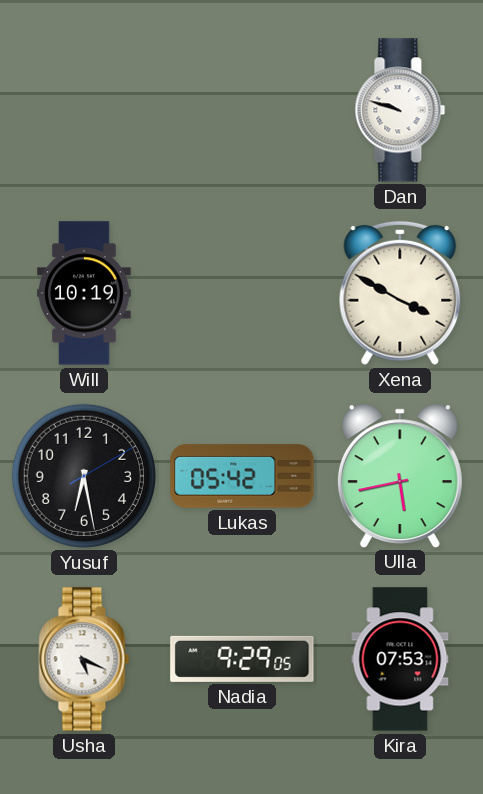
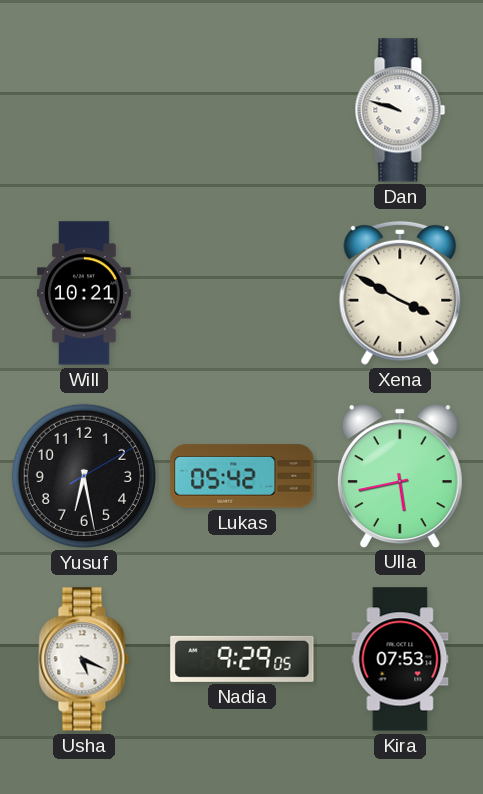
Will: 10:19 -> 10:21
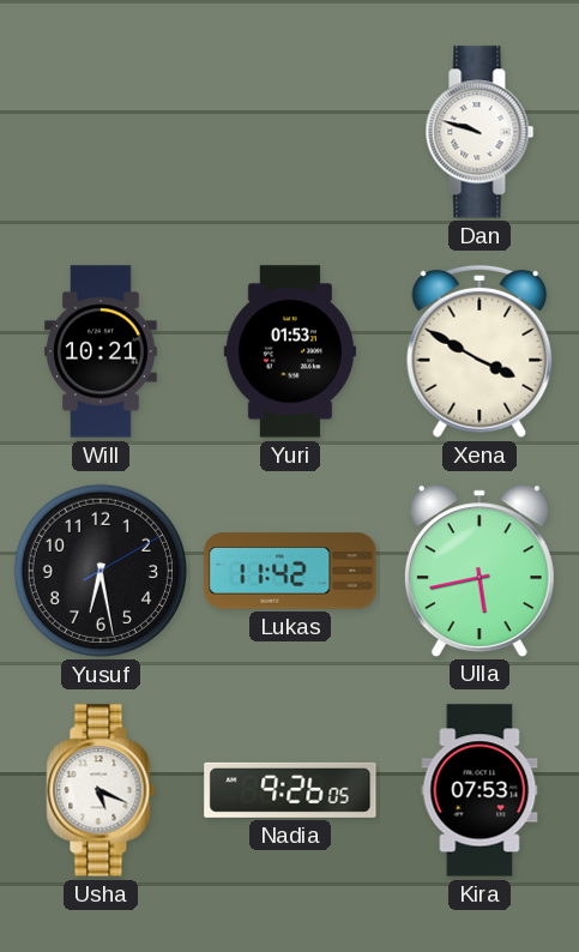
Yuri: none -> 01:53
Lukas: 05:42 -> 11:42
Nadia: 9:29 -> 9:26
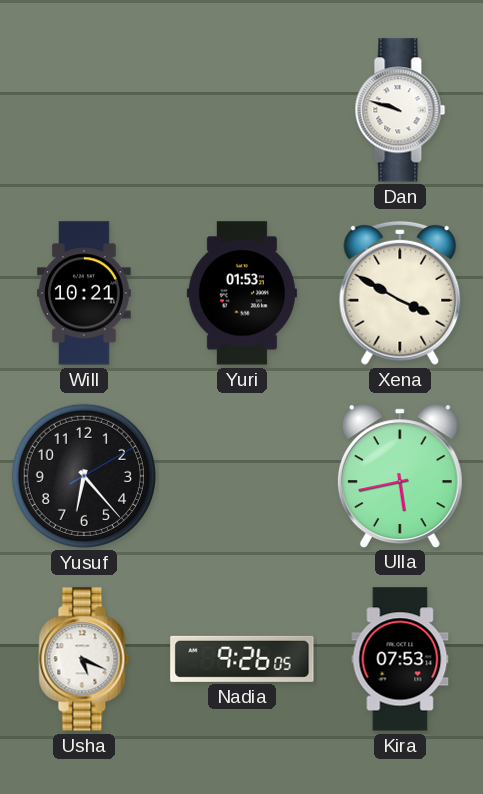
Yusuf: 6:28 -> 6:23
Lukas: 11:42 -> none
